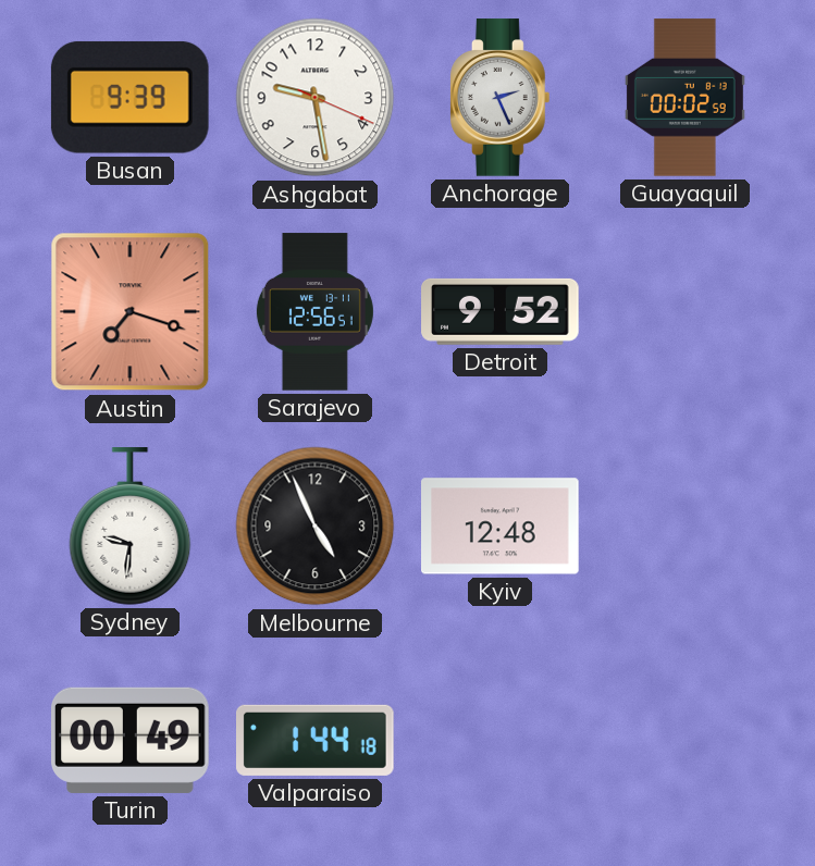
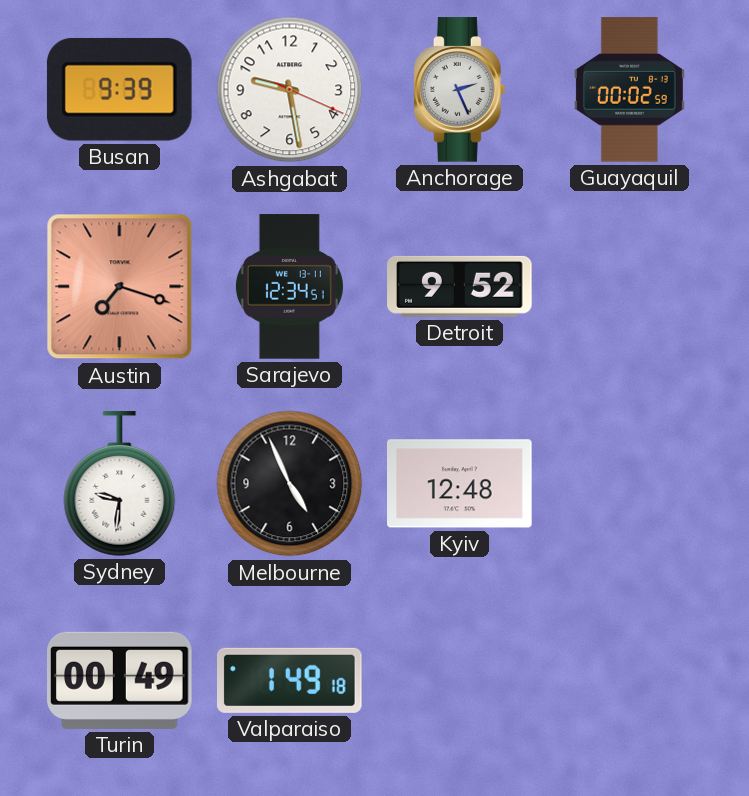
Sarajevo: 12:56 -> 12:34
Valparaiso: 1:44 -> 1:49
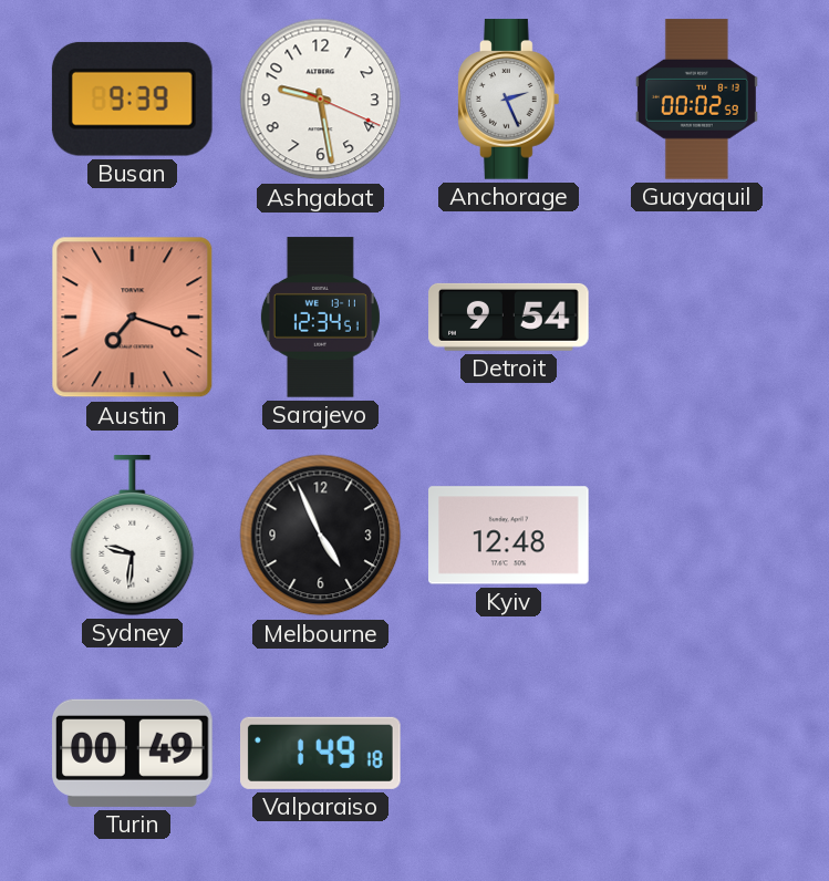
Detroit: 9:52 -> 9:54
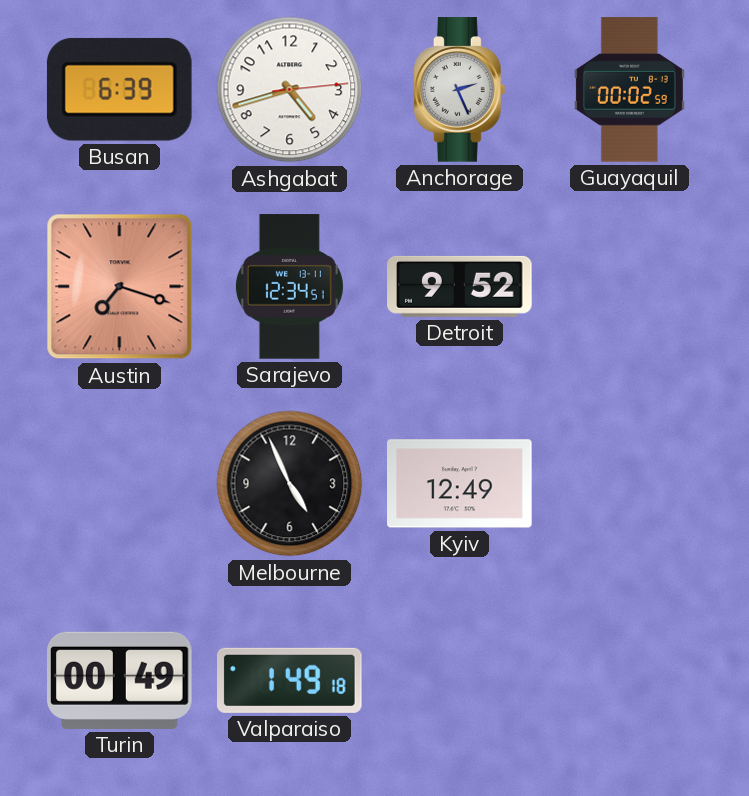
Busan: 9:39 -> 6:39
Ashgabat: 9:28 -> 4:42
Detroit: 9:54 -> 9:52
Sydney: 9:31 -> none
Kyiv: 12:48 -> 12:49
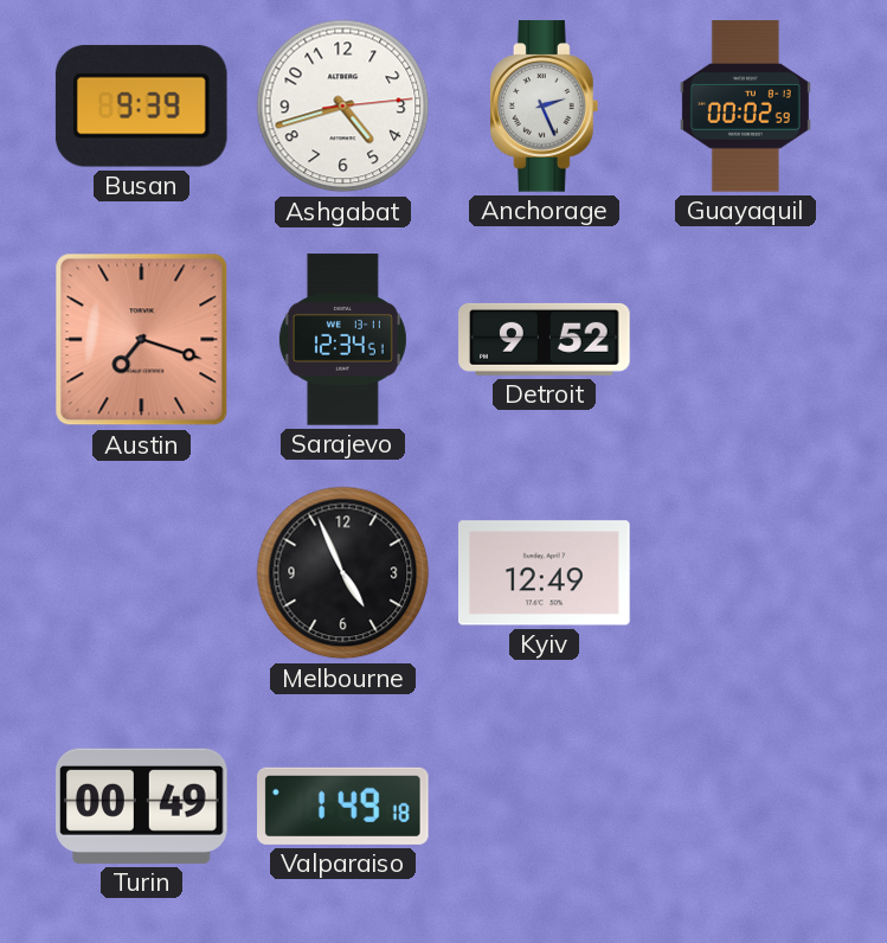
Busan: 6:39 -> 9:39
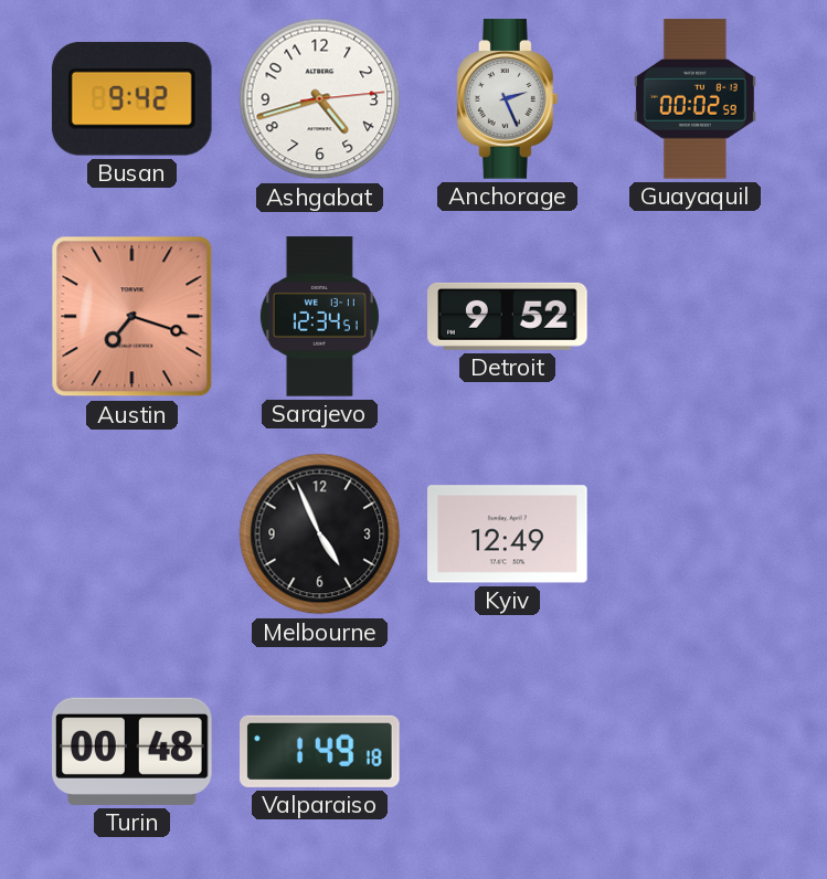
Busan: 9:39 -> 9:42
Turin: 00:49 -> 00:48
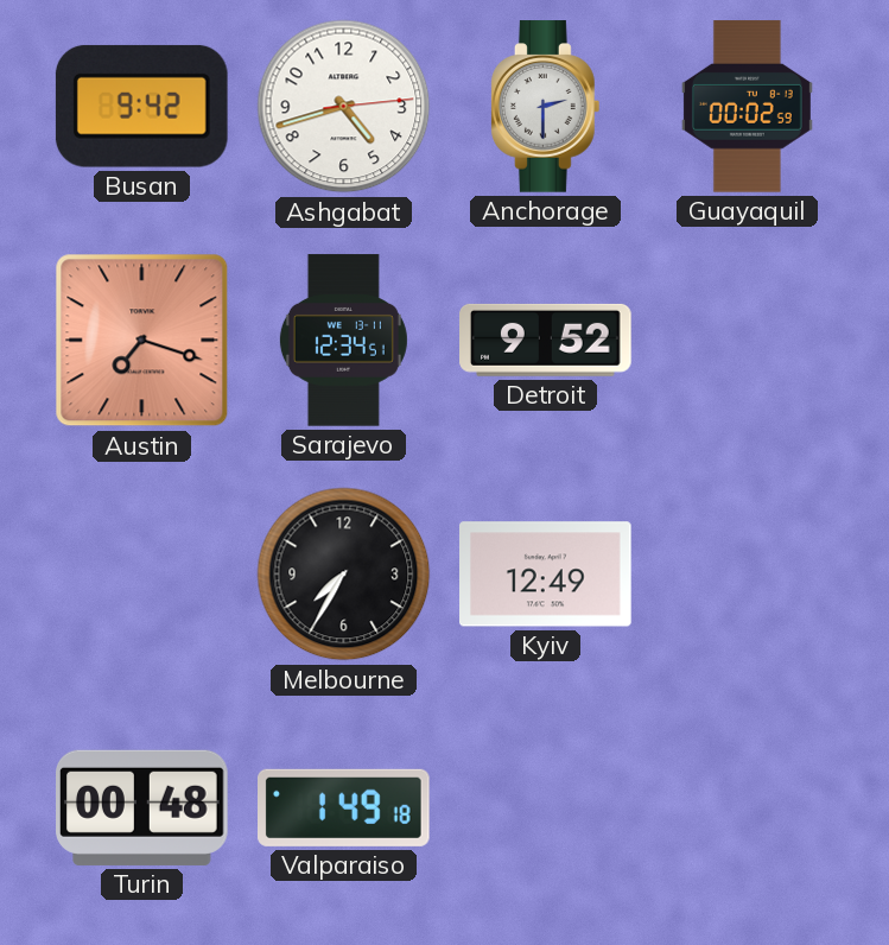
Anchorage: 2:26 -> 2:30
Melbourne: 4:56 -> 7:35
